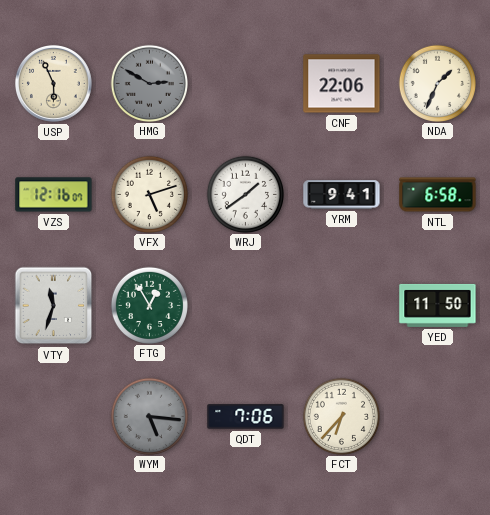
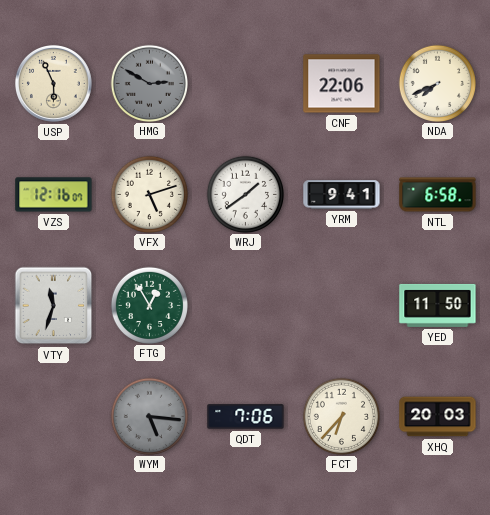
NDA: 1:34 -> 7:41
XHQ: none -> 20:03
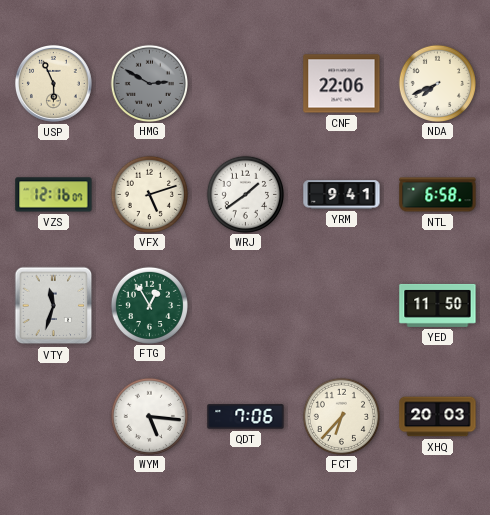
WYM dial: grey -> white
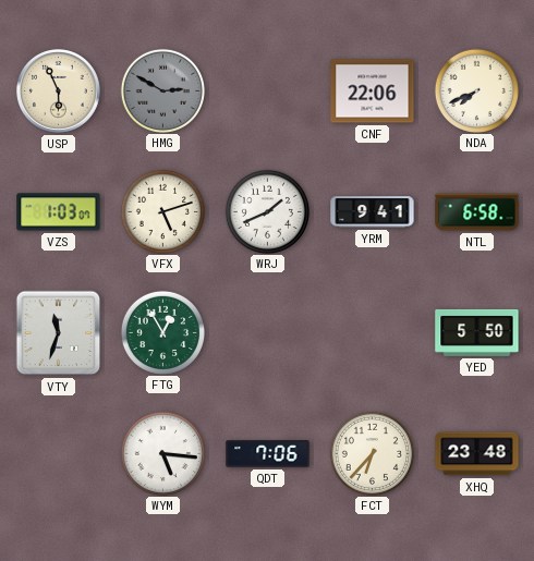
VZS: 12:16 -> 1:03
WRJ: 1:39 -> 1:41
YED: 11:50 -> 5:50
XHQ: 20:03 -> 23:48
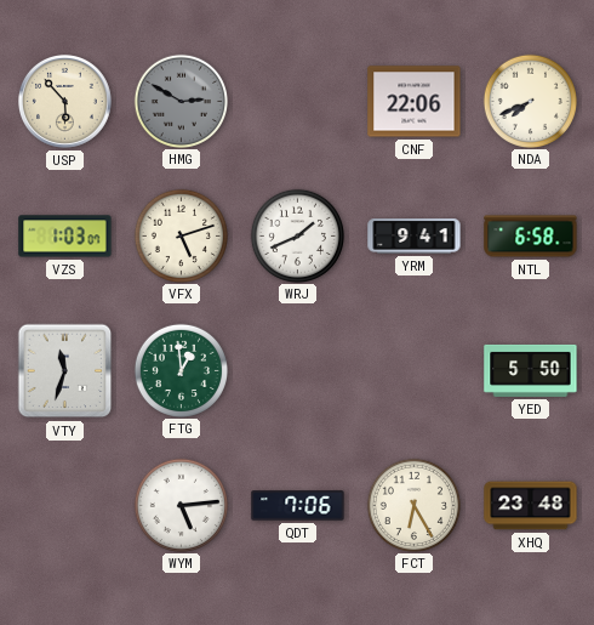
USP: 5:56 -> 5:53
FTG: 12:55 -> 12:59
WYM: 5:16 -> 5:14
FCT: 6:37 -> 6:25
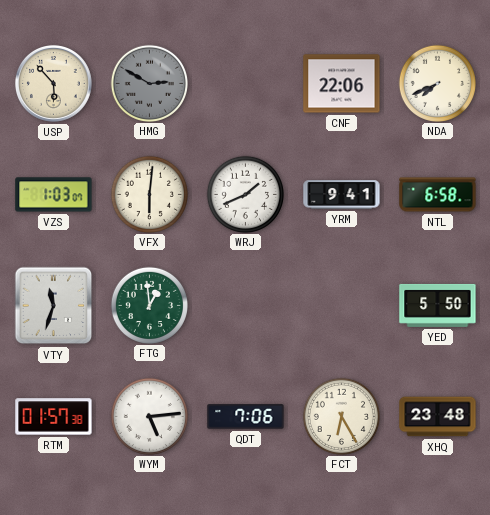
VFX: 5:12 -> 6:01
RTM: none -> 01:57
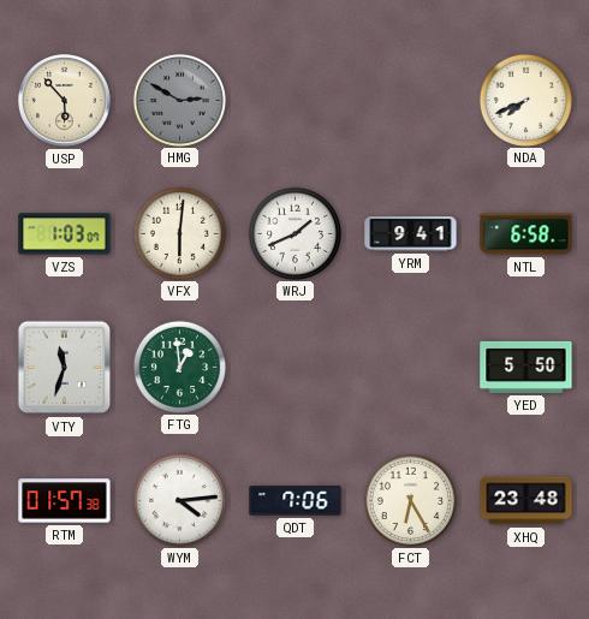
CNF: 22:06 -> none
WYM: 5:14 -> 4:14
